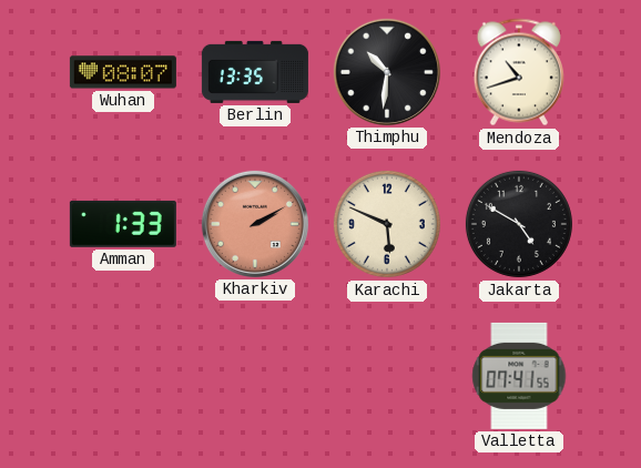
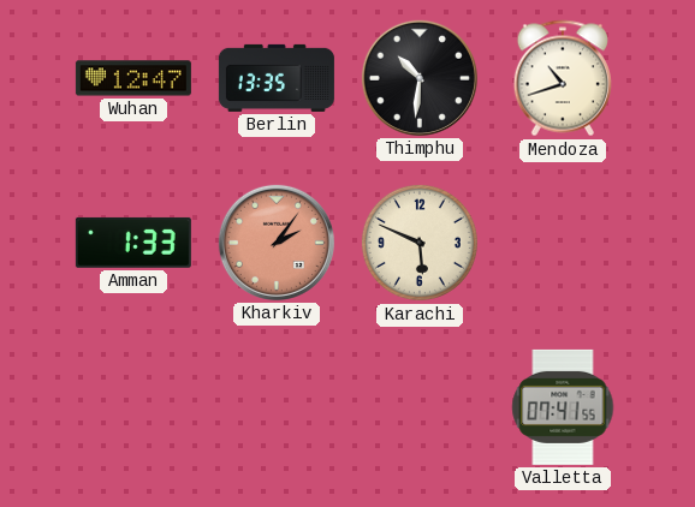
Wuhan: 08:07 -> 12:47
Kharkiv: 2:10 -> 2:06
Jakarta: 4:50 -> none
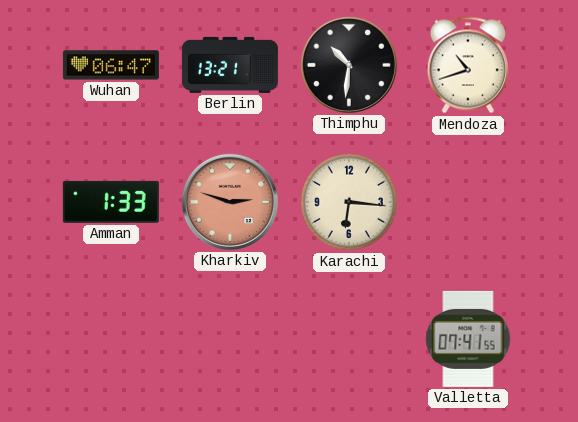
Wuhan: 12:47 -> 06:47
Berlin: 13:35 -> 13:21
Kharkiv: 2:06 -> 2:48
Karachi: 5:49 -> 6:16
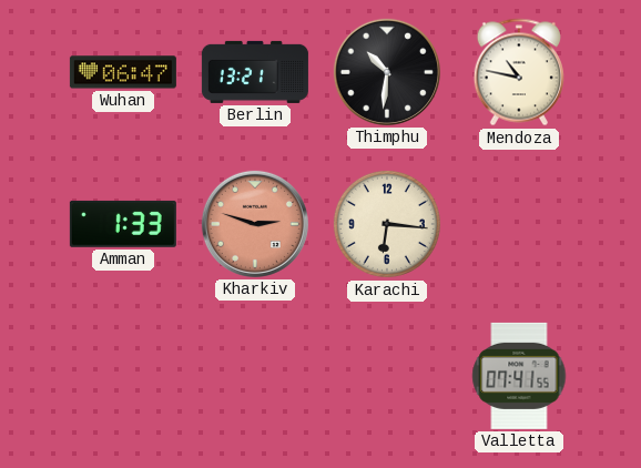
Mendoza: 10:42 -> 10:47
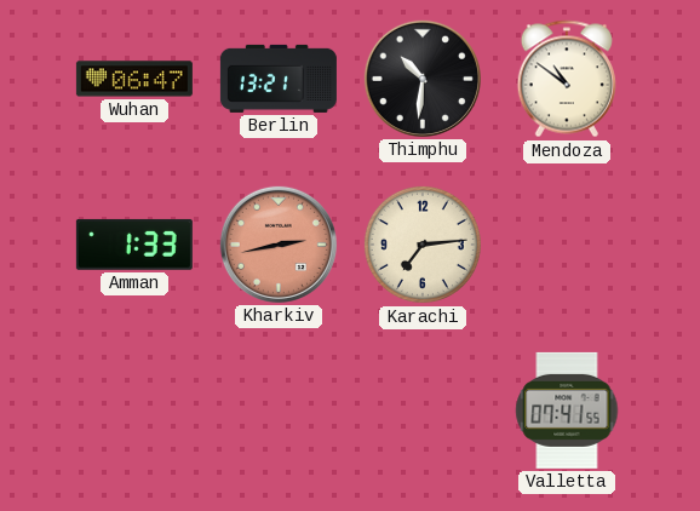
Mendoza: 10:47 -> 10:51
Kharkiv: 2:48 -> 2:43
Karachi: 6:16 -> 7:14
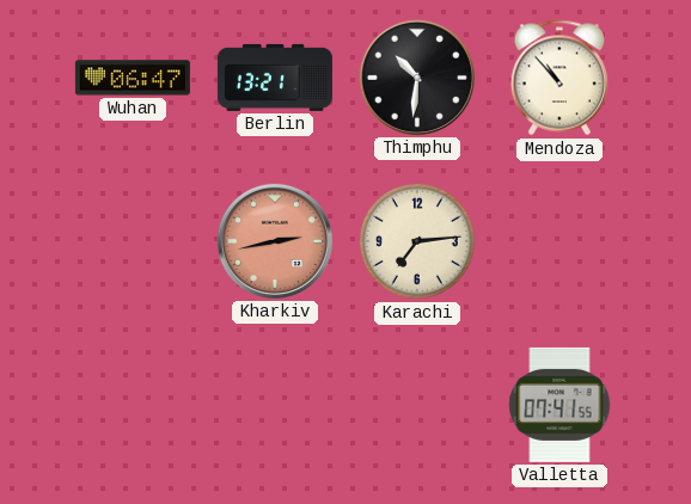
Mendoza: 10:51 -> 10:53
Amman: 1:33 -> none
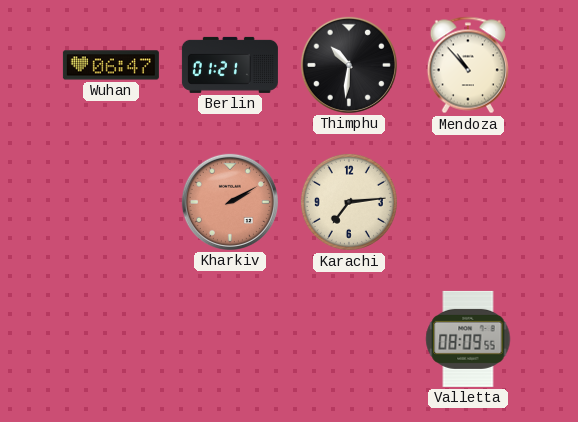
Berlin: 13:21 -> 01:21
Kharkiv: 2:43 -> 2:10
Valletta: 07:41 -> 08:09
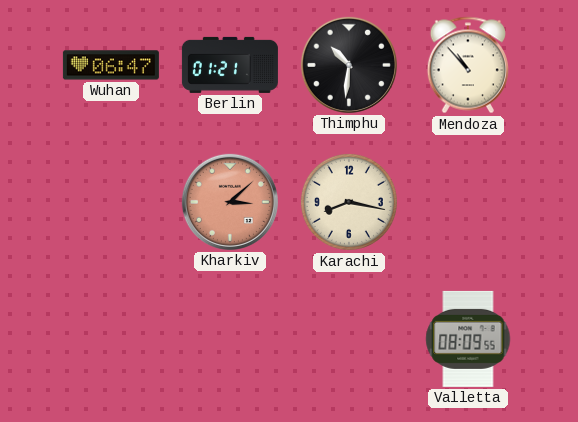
Kharkiv: 2:10 -> 3:08
Karachi: 7:14 -> 8:17
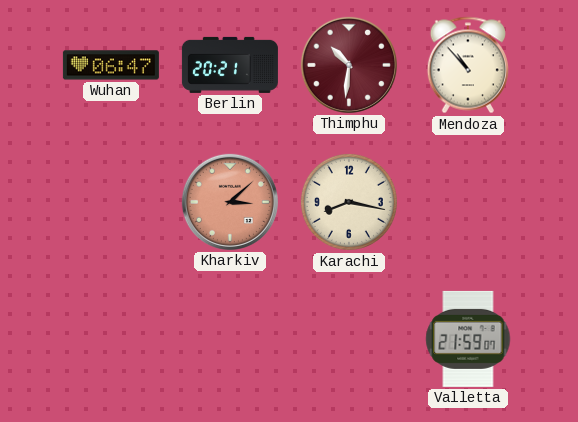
Berlin: 01:21 -> 20:21
Thimphu dial: black -> burgundy
Valletta: 08:09 -> 21:59
